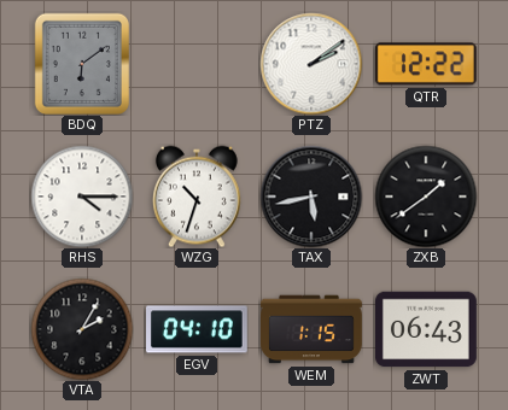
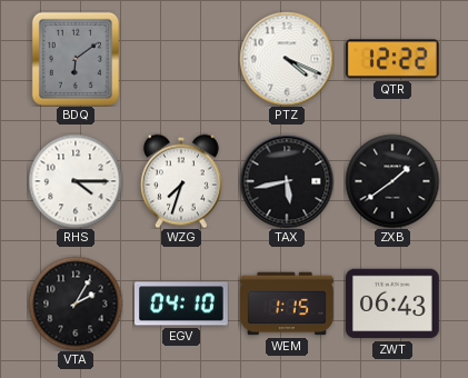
PTZ: 2:09 -> 4:19
WZG: 10:33 -> 7:33
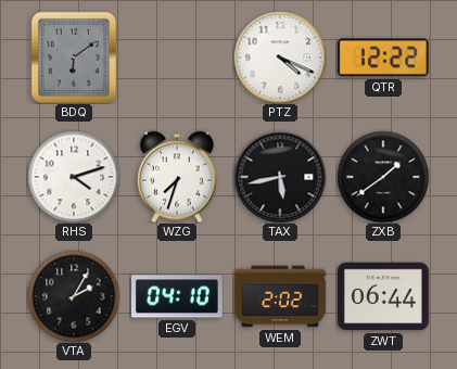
RHS: 4:15 -> 4:12
WEM: 1:15 -> 2:02
ZWT: 06:43 -> 06:44
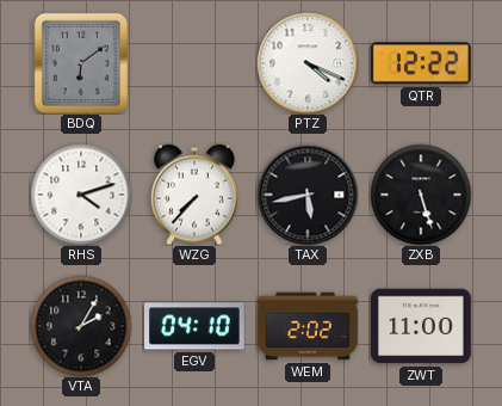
WZG: 7:33 -> 7:37
ZXB: 1:39 -> 5:27
ZWT: 06:44 -> 11:00
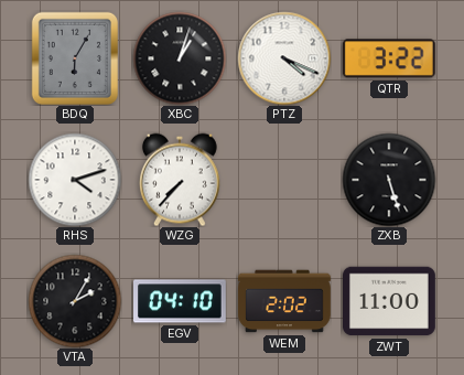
BDQ: 6:09 -> 6:05
XBC: none -> 1:03
QTR: 12:22 -> 3:22
TAX: 5:43 -> none
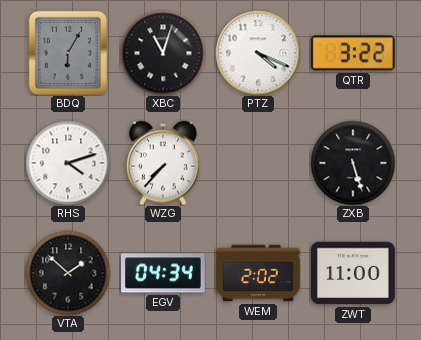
XBC: 1:03 -> 11:03
VTA: 2:05 -> 1:52
EGV: 04:10 -> 04:34
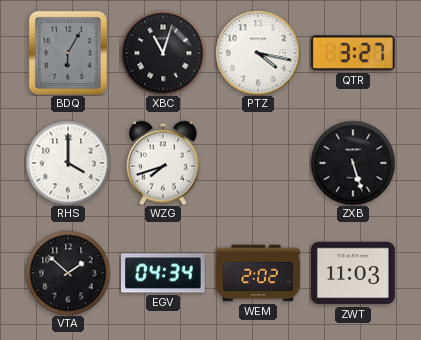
PTZ: 4:19 -> 4:17
QTR: 3:22 -> 3:27
RHS: 4:12 -> 4:00
WZG: 7:37 -> 7:42
ZWT: 11:00 -> 11:03
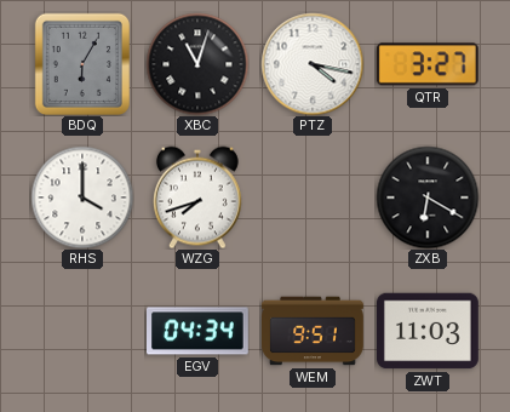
ZXB: 5:27 -> 6:20
VTA: 1:52 -> none
WEM: 2:02 -> 9:51
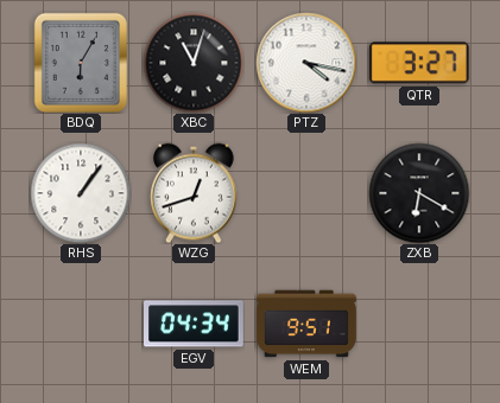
RHS: 4:00 -> 1:06
WZG: 7:42 -> 12:42
ZWT: 11:03 -> none
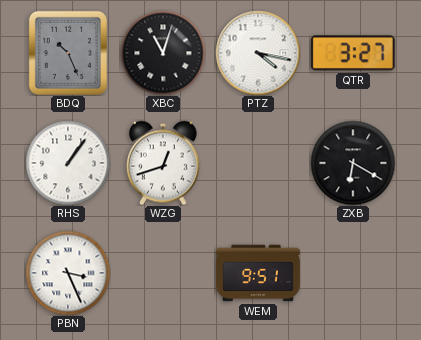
BDQ: 6:05 -> 10:26
PBN: none -> 3:26
EGV: 04:34 -> none
